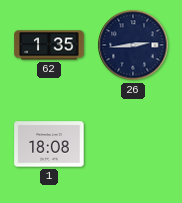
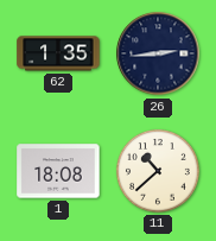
11: none -> 10:38
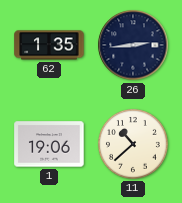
1: 18:08 -> 19:06
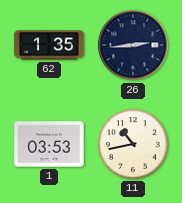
1: 19:06 -> 03:53
11: 10:38 -> 10:43
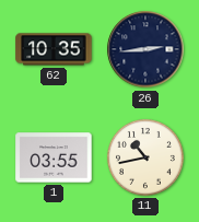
62: 1:35 -> 10:35
1: 03:53 -> 03:55
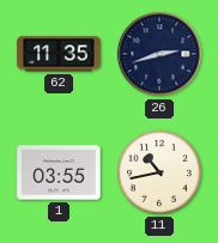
62: 10:35 -> 11:35
26: 2:44 -> 2:42
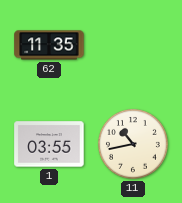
26: 2:42 -> none
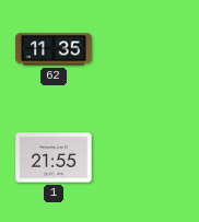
1: 03:55 -> 21:55
11: 10:43 -> none
